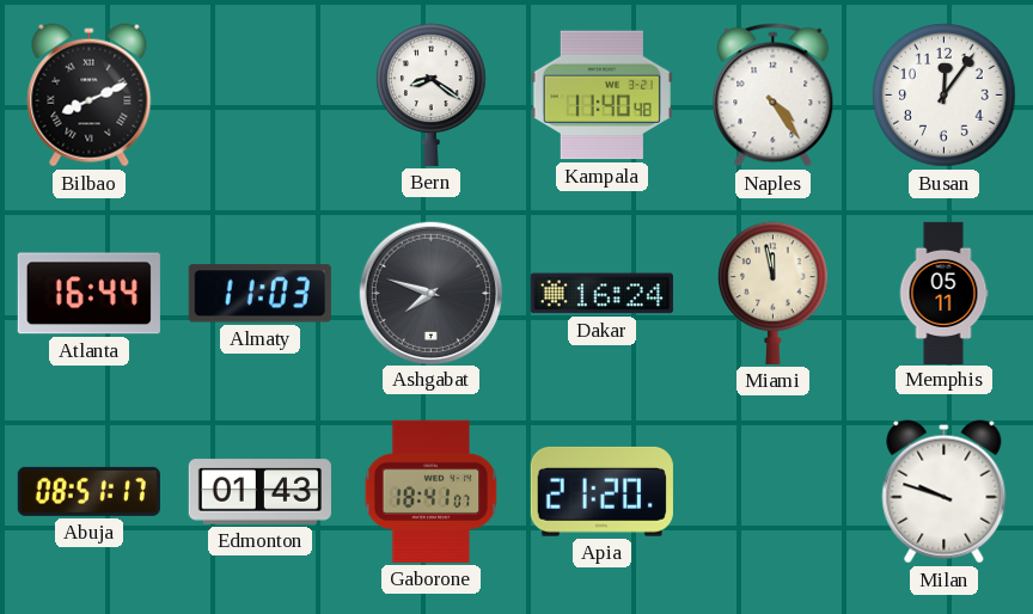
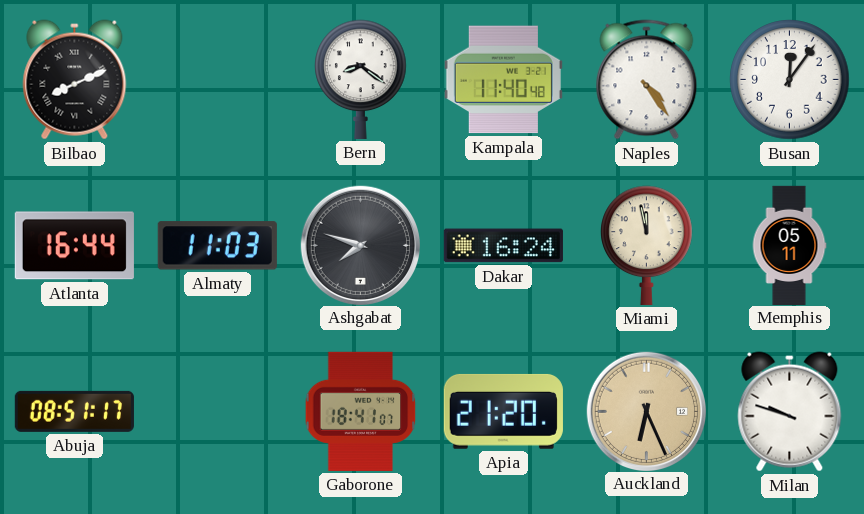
Edmonton: 01:43 -> none
Auckland: none -> 6:26
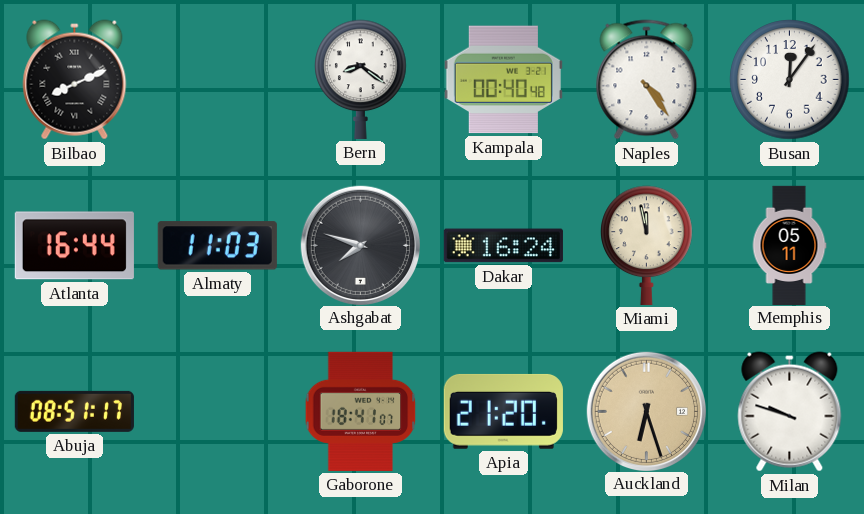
Kampala: 11:40 -> 00:40
Auckland: 6:26 -> 6:27
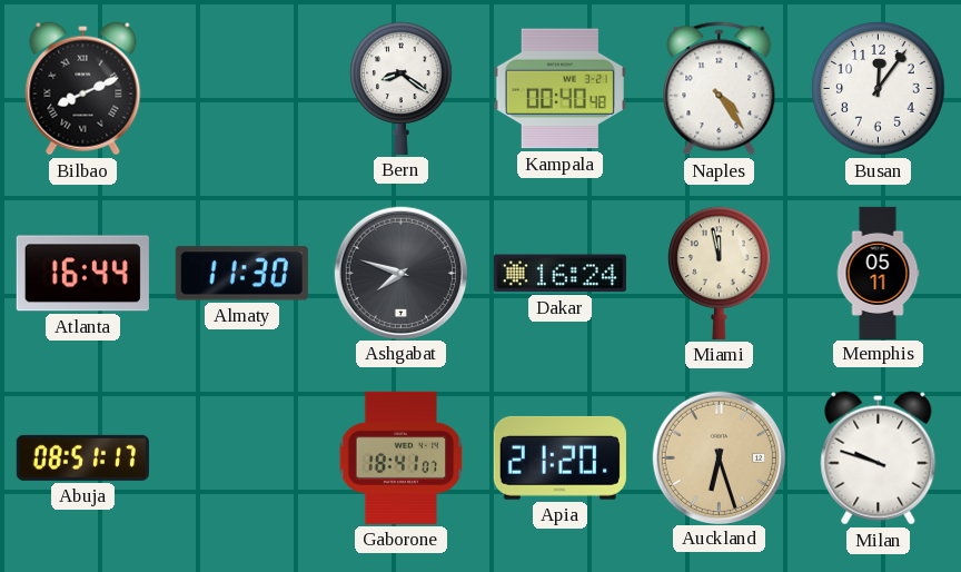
Almaty: 11:03 -> 11:30
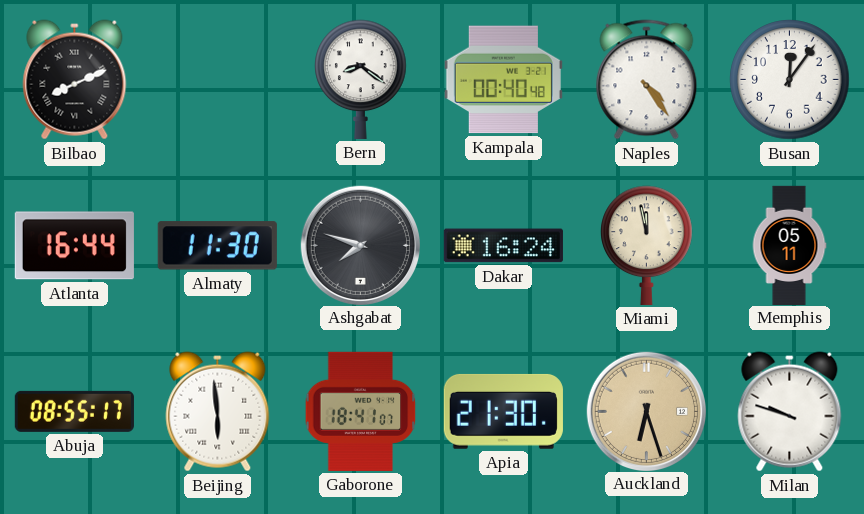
Abuja: 08:51 -> 08:55
Beijing: none -> 5:59
Apia: 21:20 -> 21:30
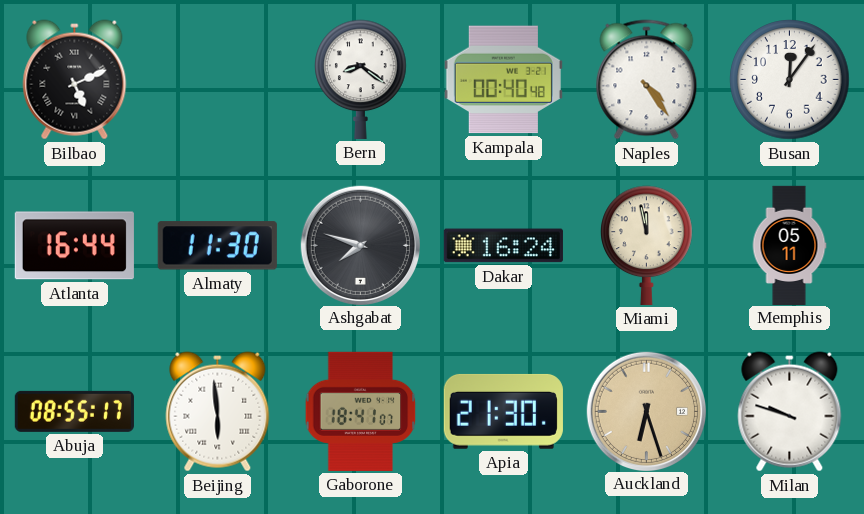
Bilbao: 8:11 -> 5:11
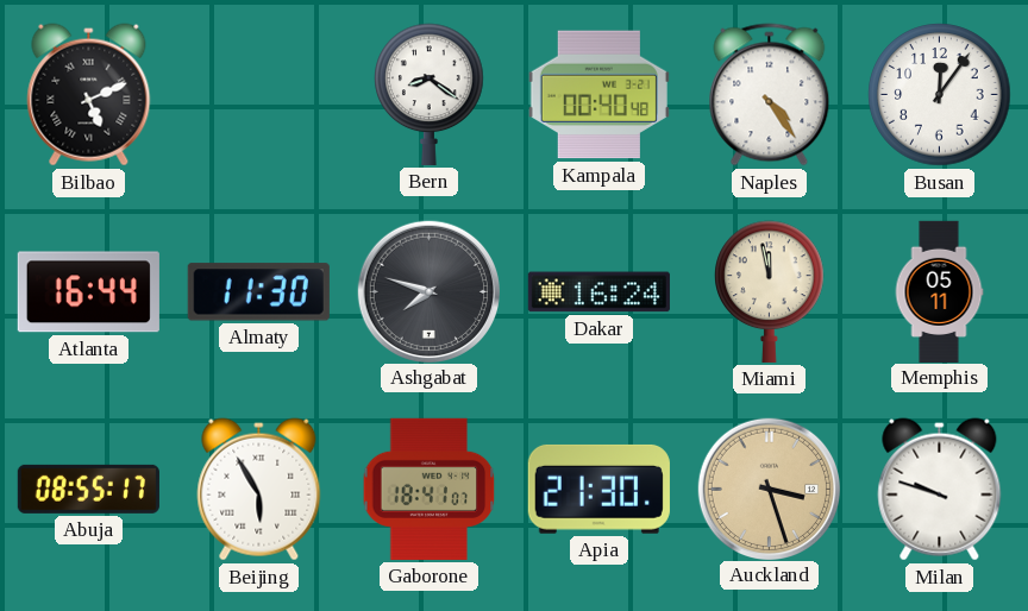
Beijing: 5:59 -> 5:55
Auckland: 6:27 -> 3:27
